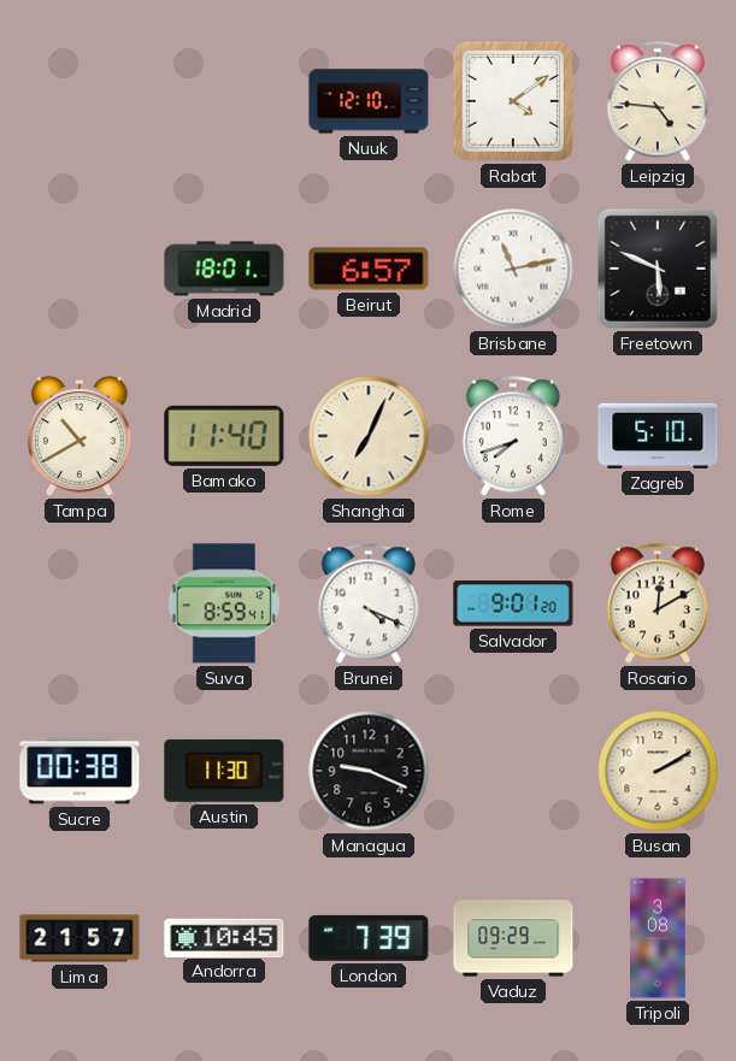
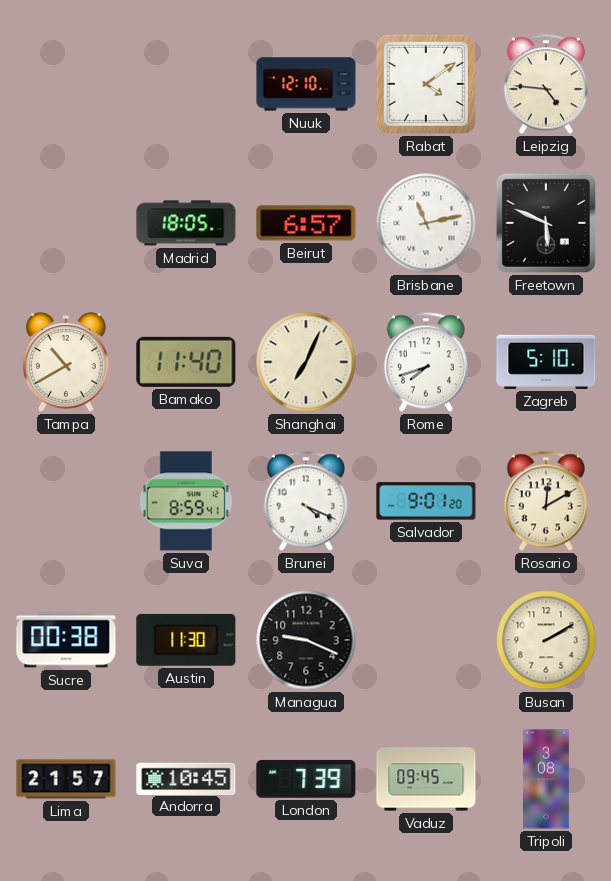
Madrid: 18:01 -> 18:05
Vaduz: 09:29 -> 09:45
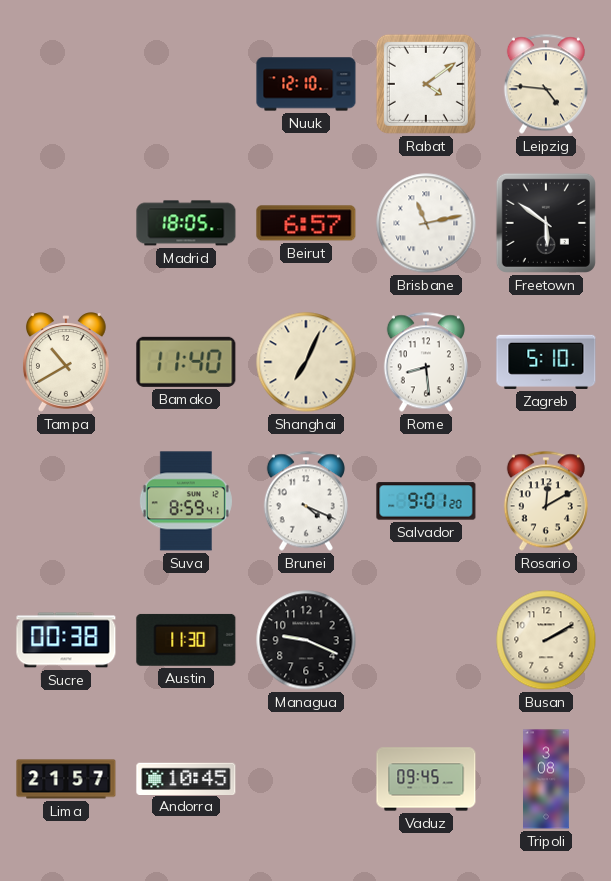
Freetown: 5:49 -> 5:51
Rome: 7:42 -> 8:29
London: 7:39 -> none
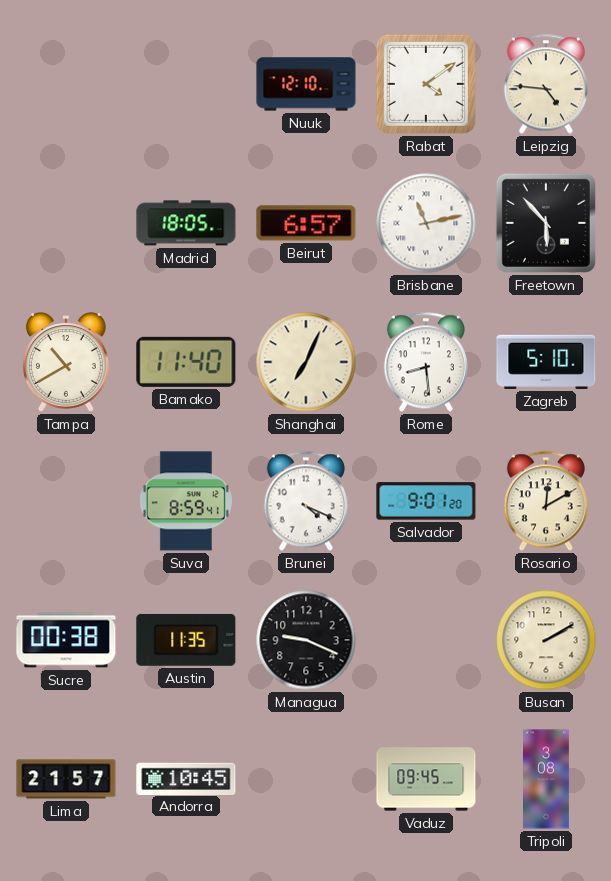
Freetown: 5:51 -> 5:53
Austin: 11:30 -> 11:35
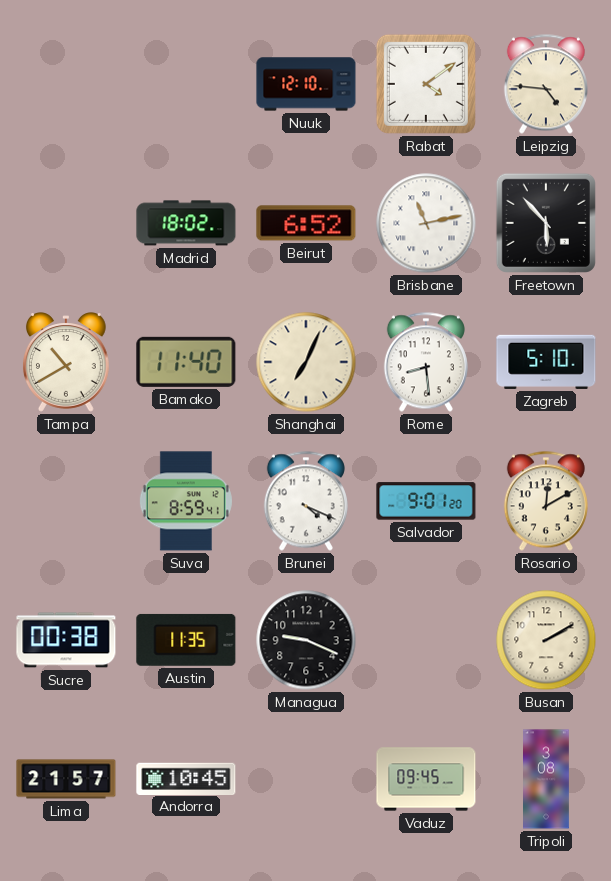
Madrid: 18:05 -> 18:02
Beirut: 6:57 -> 6:52
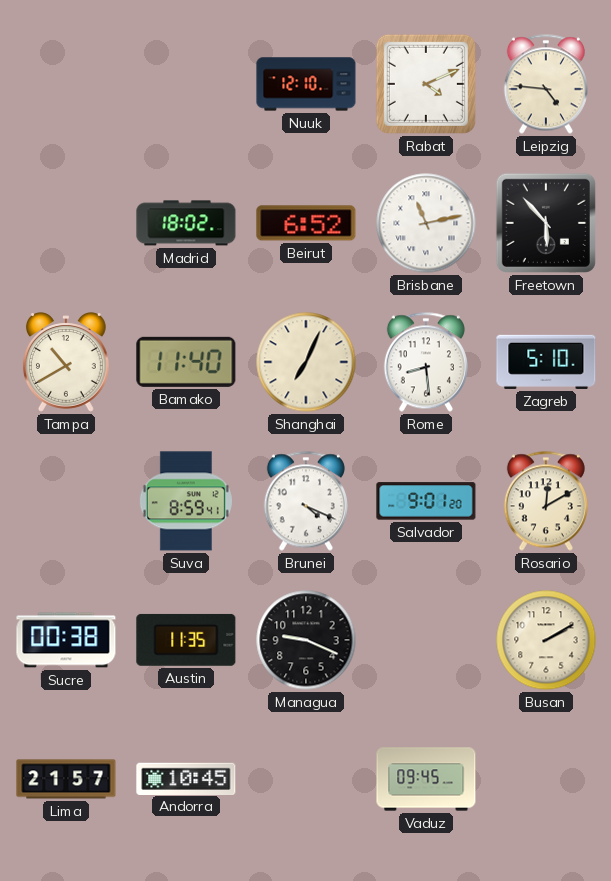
Rabat: 4:09 -> 4:11
Tripoli: 3:08 -> none
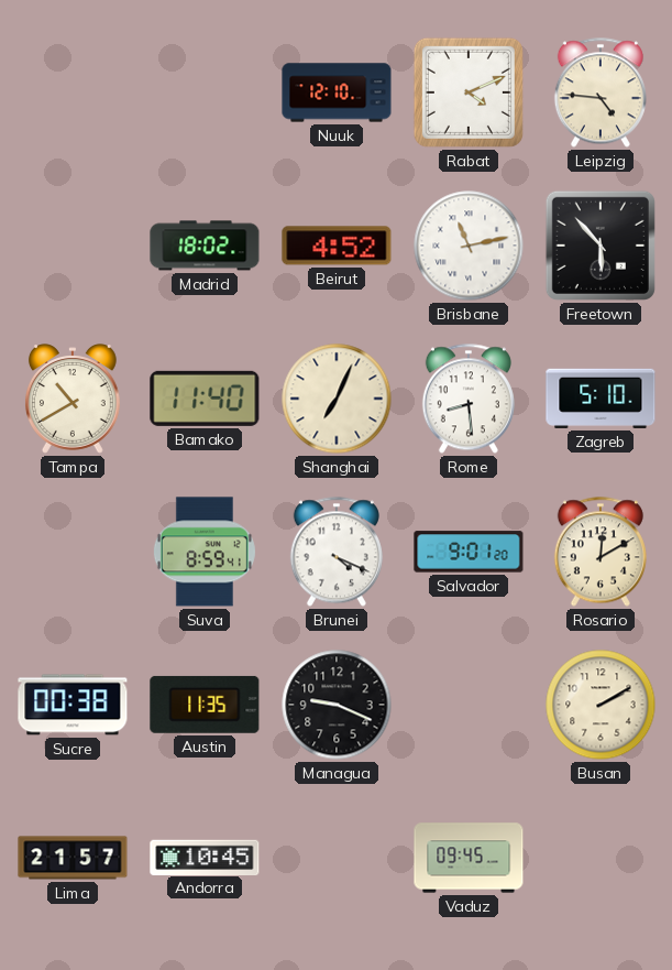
Beirut: 6:52 -> 4:52
